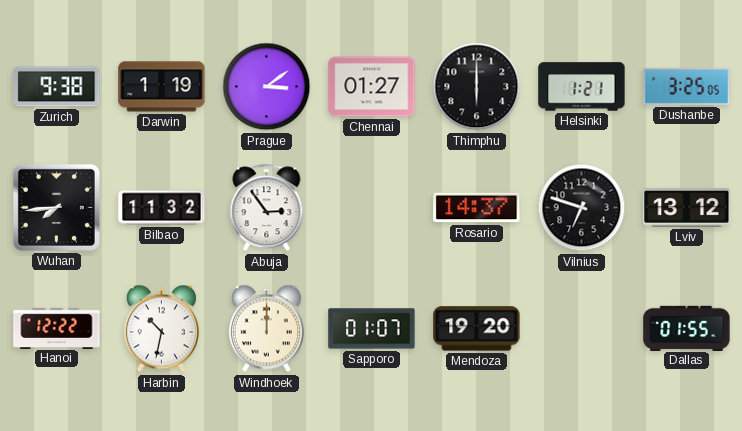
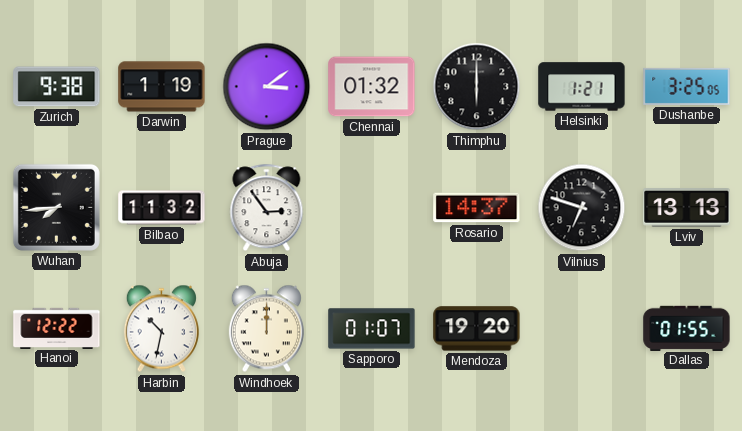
Chennai: 01:27 -> 01:32
Lviv: 13:12 -> 13:13
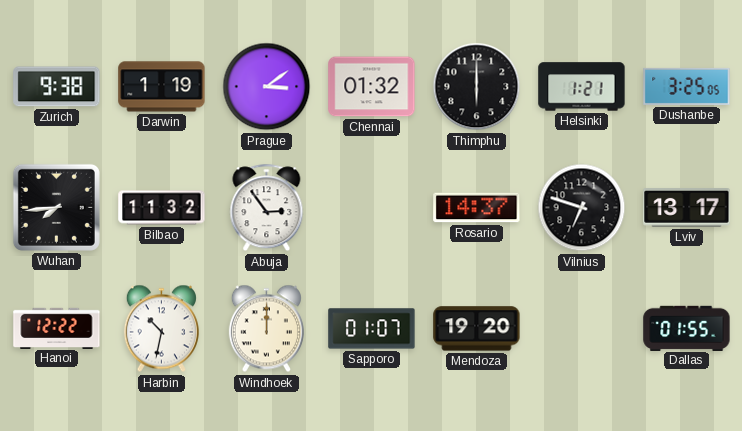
Lviv: 13:13 -> 13:17
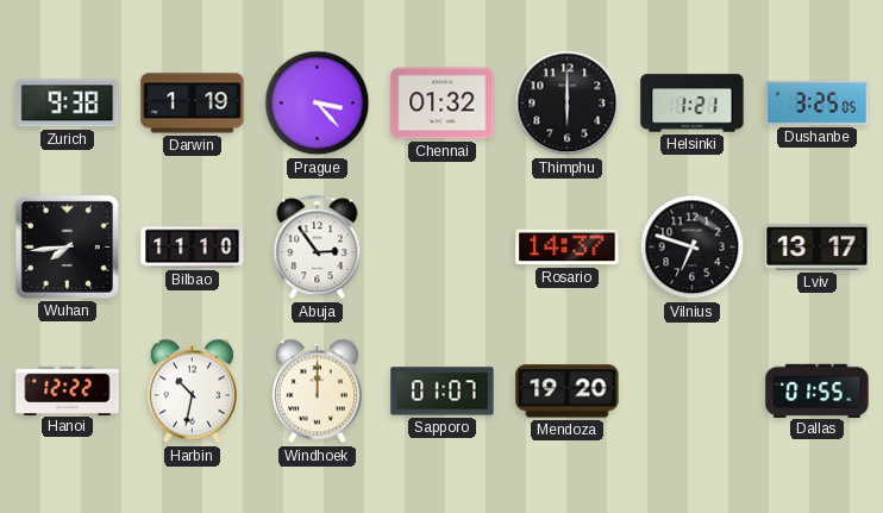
Prague: 3:09 -> 3:23
Bilbao: 11:32 -> 11:10
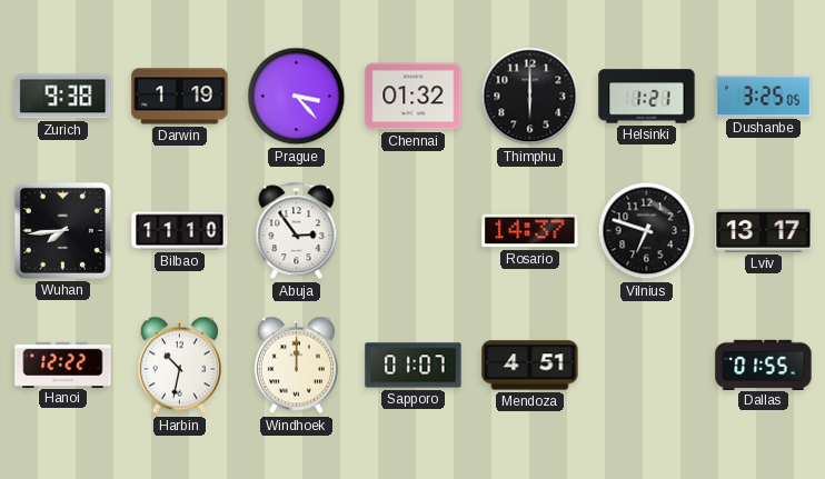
Mendoza: 19:20 -> 4:51
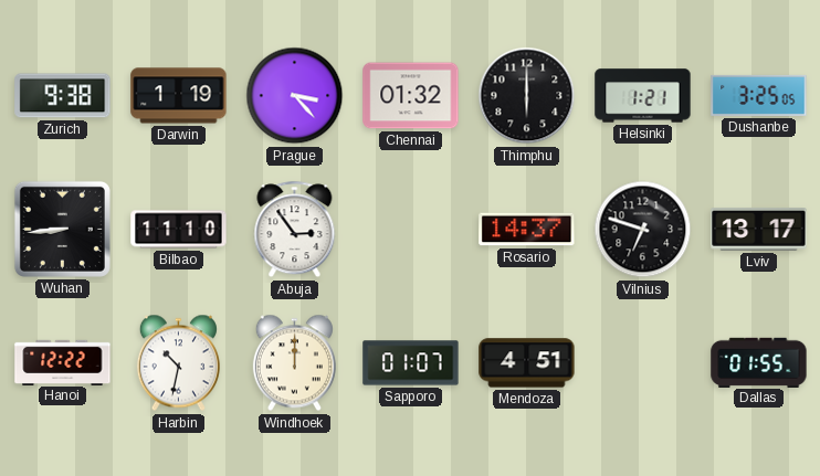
Wuhan: 7:44 -> 8:44
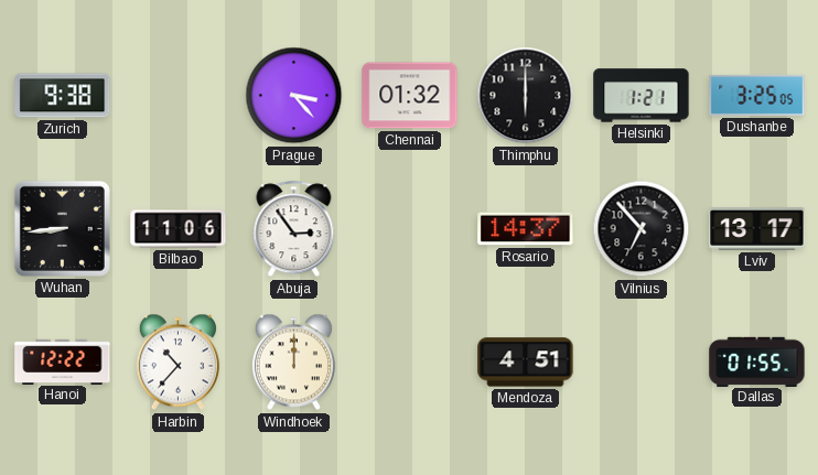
Darwin: 1:19 -> none
Bilbao: 11:10 -> 11:06
Vilnius: 6:48 -> 6:53
Harbin: 10:32 -> 10:37
Sapporo: 01:07 -> none
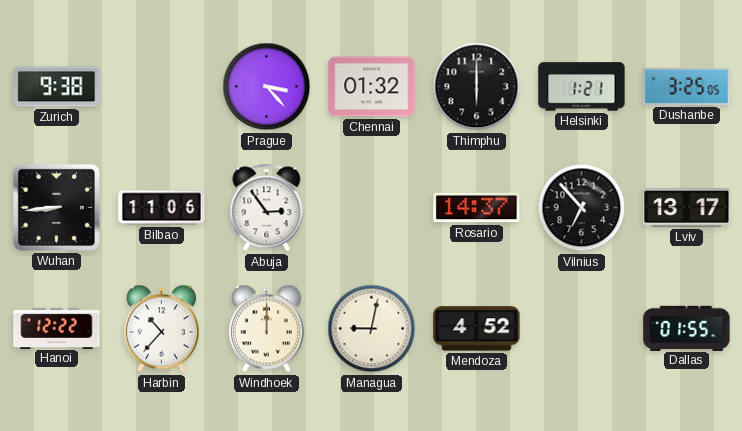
Managua: none -> 9:02
Mendoza: 4:51 -> 4:52
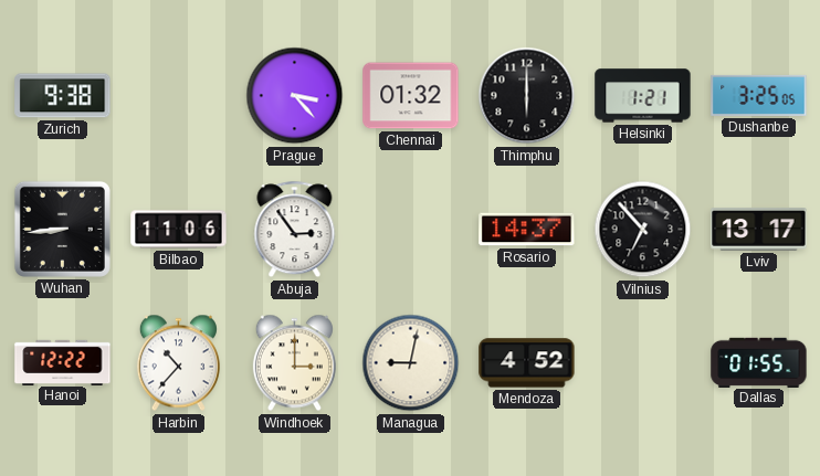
Windhoek: 12:00 -> 3:00
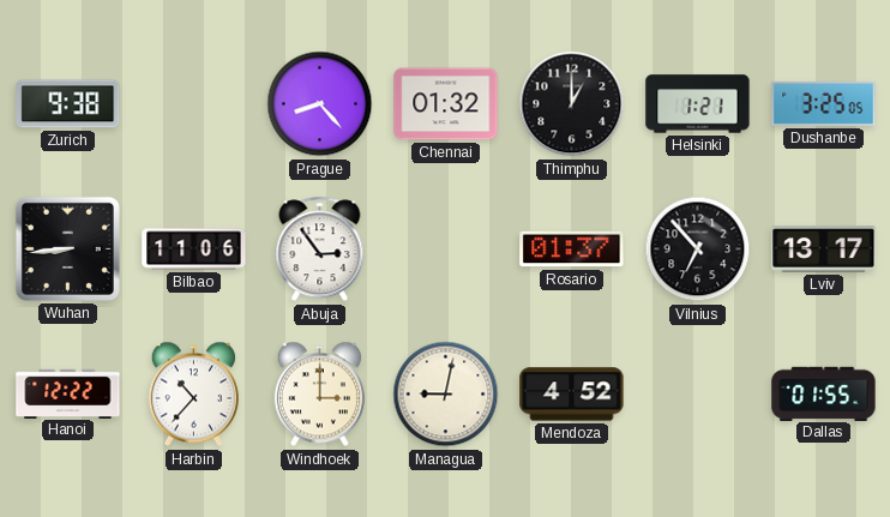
Prague: 3:23 -> 8:23
Thimphu: 6:00 -> 1:00
Rosario: 14:37 -> 01:37
